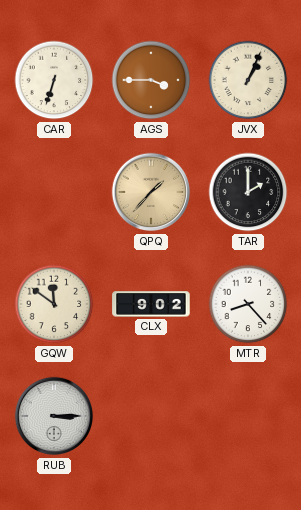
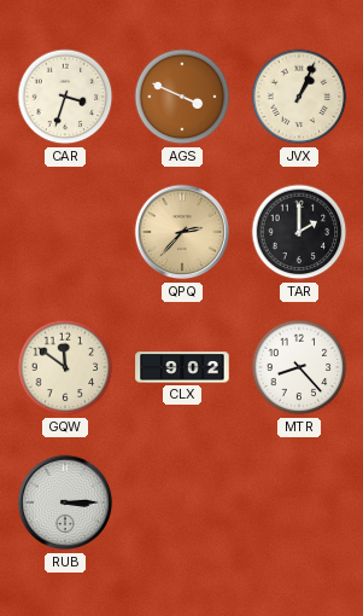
CAR: 6:33 -> 3:33
AGS: 3:45 -> 3:49
QPQ: 1:37 -> 2:37
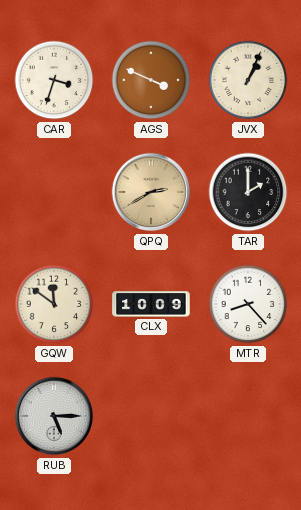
QPQ: 2:37 -> 2:40
CLX: 9:02 -> 10:09
RUB: 3:15 -> 5:15
